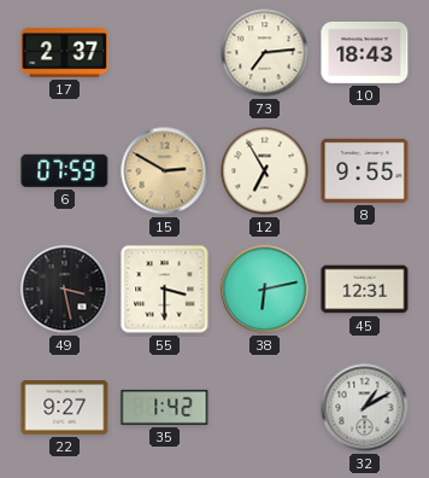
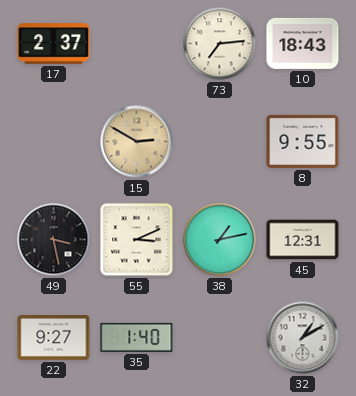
6: 07:59 -> none
12: 6:55 -> none
55: 3:30 -> 3:11
38: 6:13 -> 1:13
35: 1:42 -> 1:40
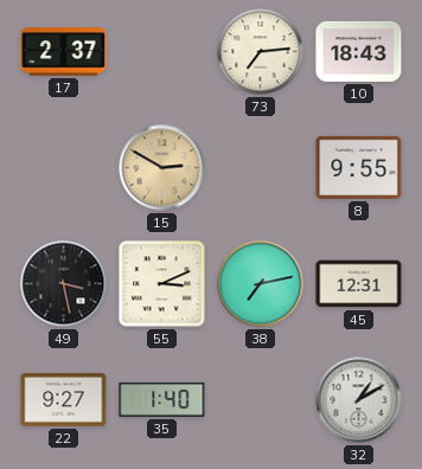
38: 1:13 -> 7:13
